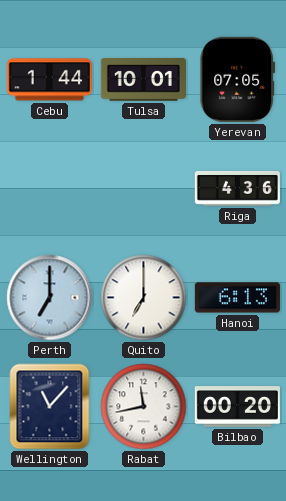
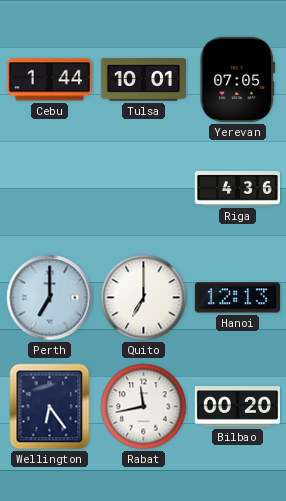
Hanoi: 6:13 -> 12:13
Wellington: 11:07 -> 6:24
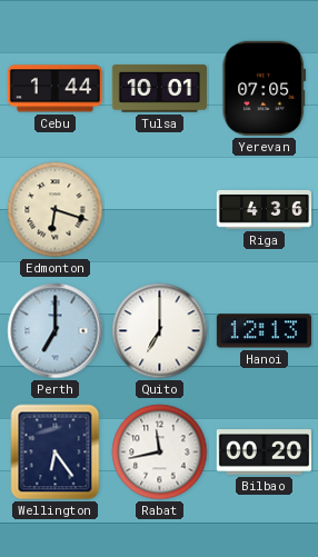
Edmonton: none -> 6:18
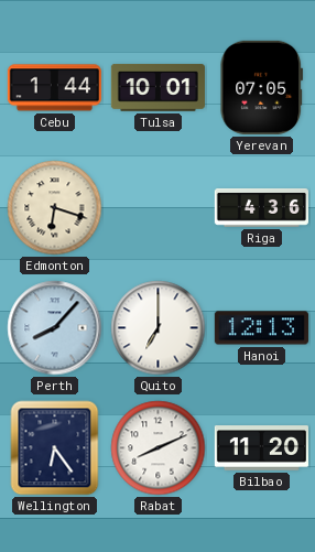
Perth: 7:00 -> 8:07
Rabat: 11:43 -> 8:11
Bilbao: 00:20 -> 11:20
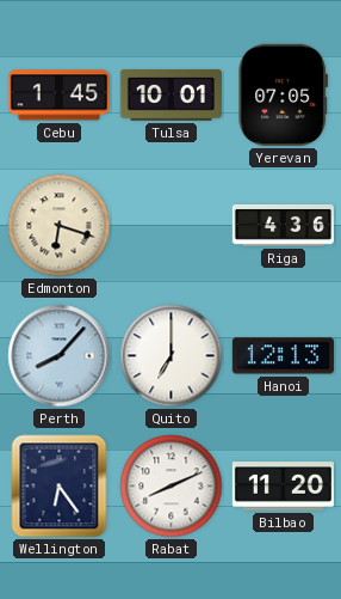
Cebu: 1:44 -> 1:45
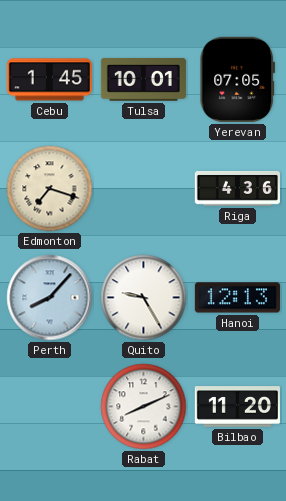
Edmonton: 6:18 -> 7:18
Quito: 7:00 -> 9:25
Wellington: 6:24 -> none
